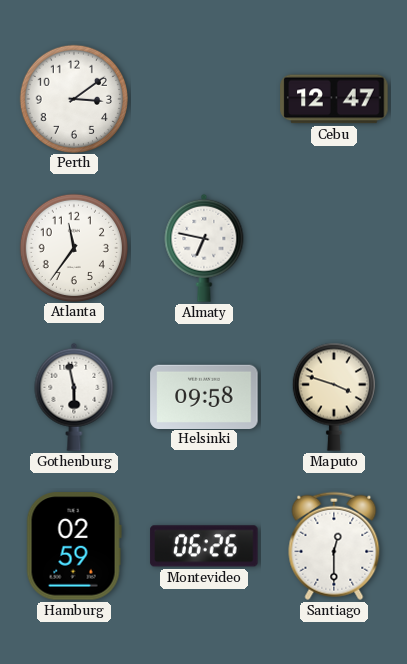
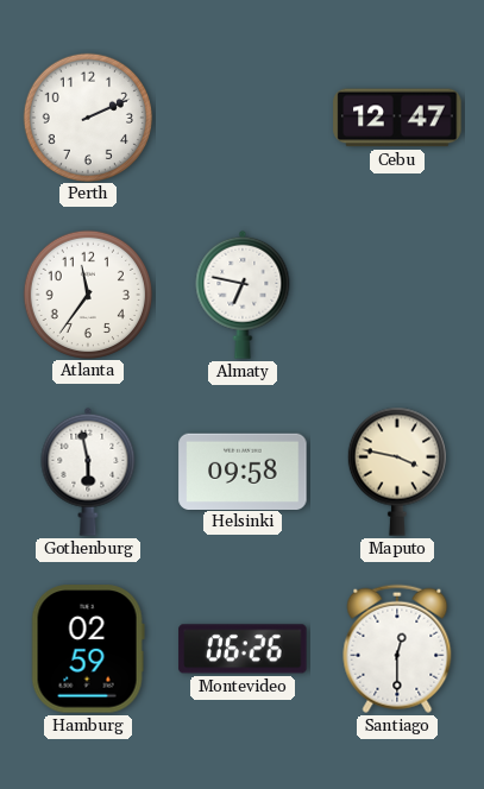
Perth: 3:09 -> 2:11
Maputo: 3:48 -> 3:47
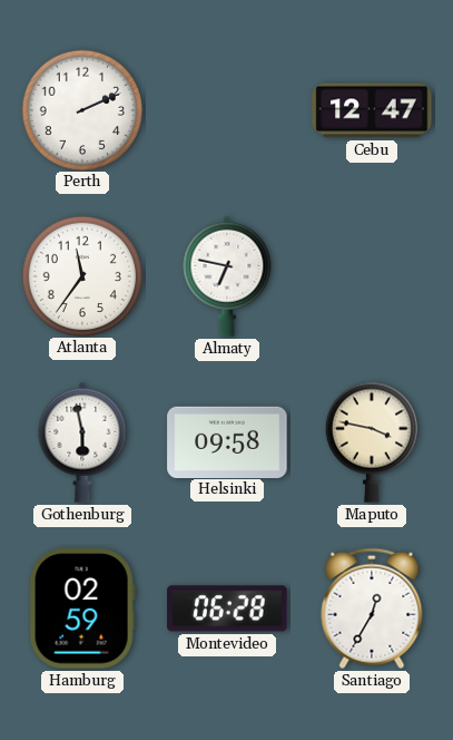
Montevideo: 06:26 -> 06:28
Santiago: 12:30 -> 12:35
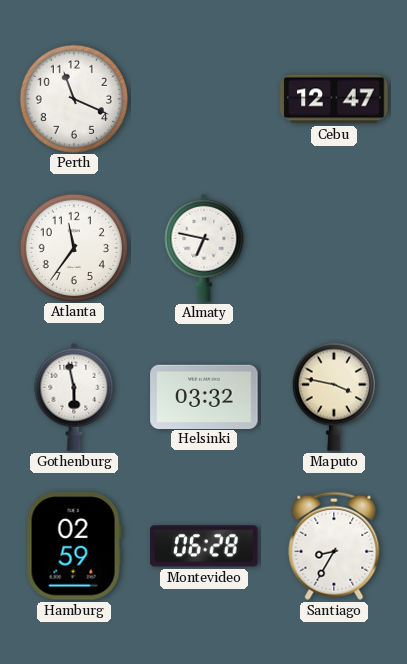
Perth: 2:11 -> 11:19
Helsinki: 09:58 -> 03:32
Santiago: 12:35 -> 8:35
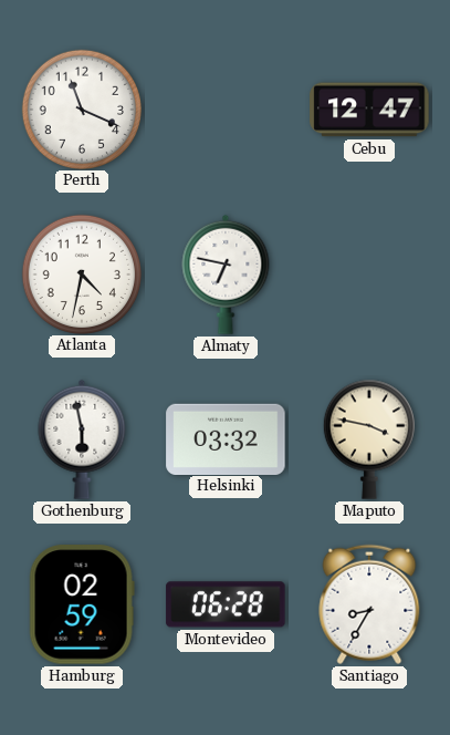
Atlanta: 11:36 -> 4:32
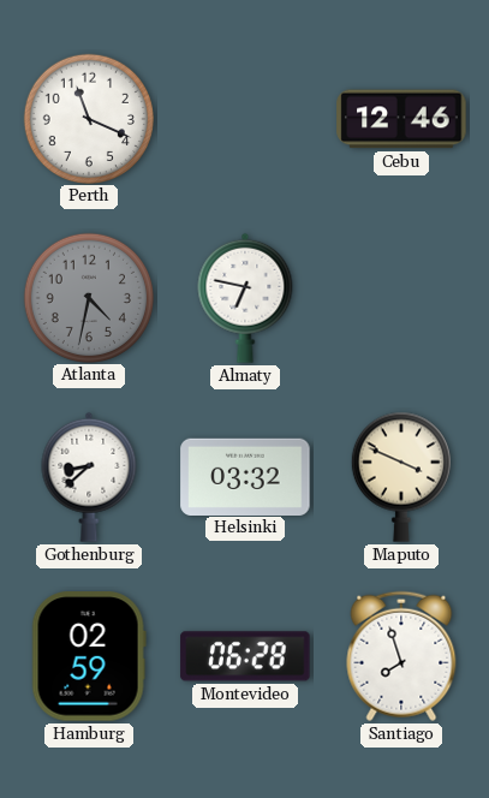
Cebu: 12:47 -> 12:46
Atlanta dial: white -> grey
Gothenburg: 5:58 -> 8:38
Maputo: 3:47 -> 3:49
Santiago: 8:35 -> 7:57
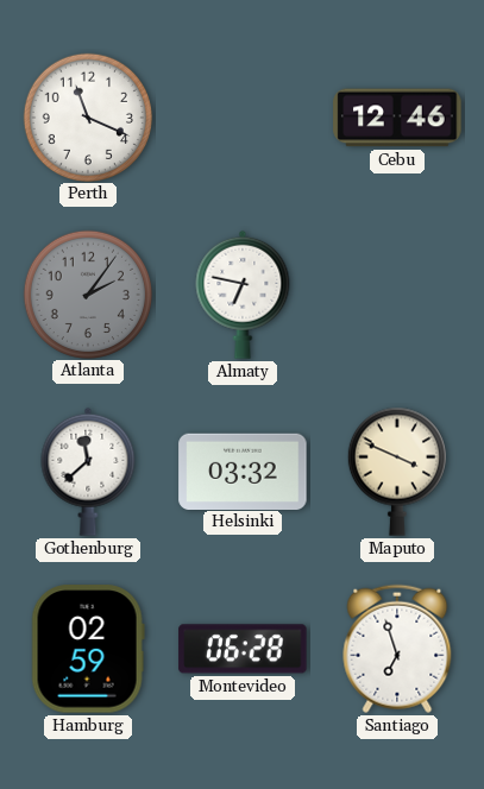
Atlanta: 4:32 -> 2:06
Gothenburg: 8:38 -> 11:38
Santiago: 7:57 -> 6:57
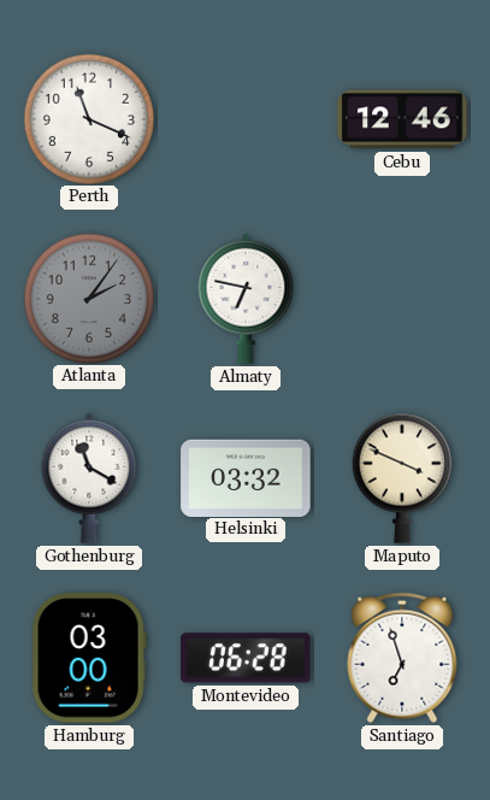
Gothenburg: 11:38 -> 11:20
Hamburg: 02:59 -> 03:00
